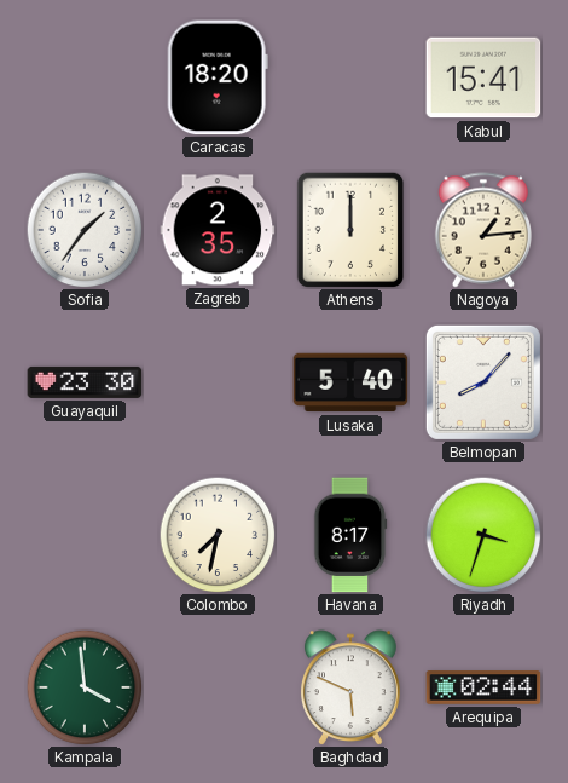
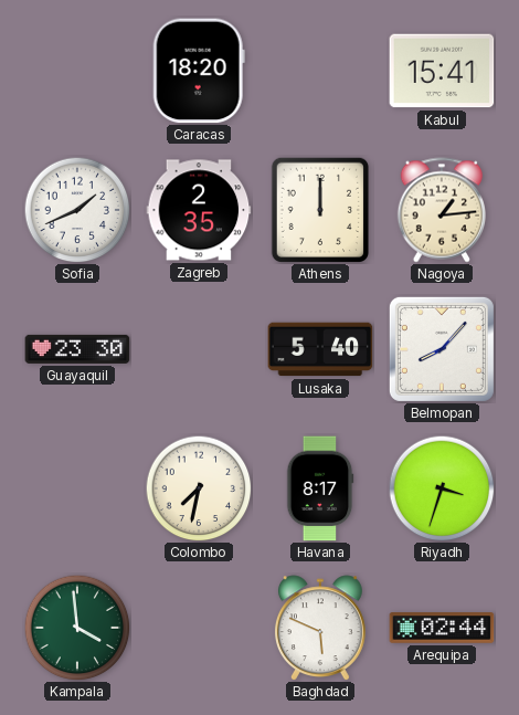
Sofia: 1:36 -> 1:41
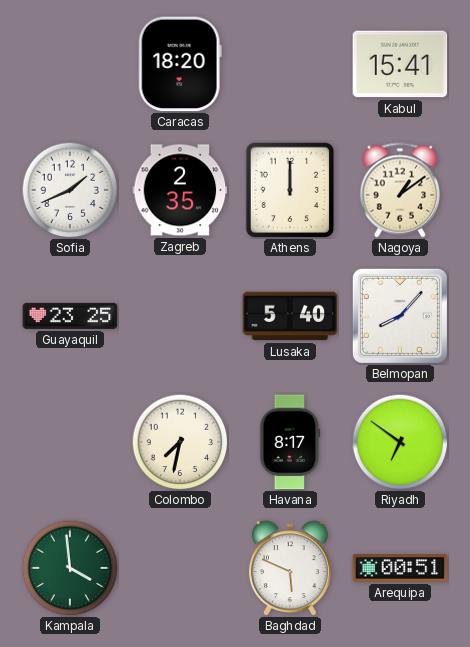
Nagoya: 1:14 -> 1:09
Guayaquil: 23:30 -> 23:25
Riyadh: 3:33 -> 6:51
Arequipa: 02:44 -> 00:51
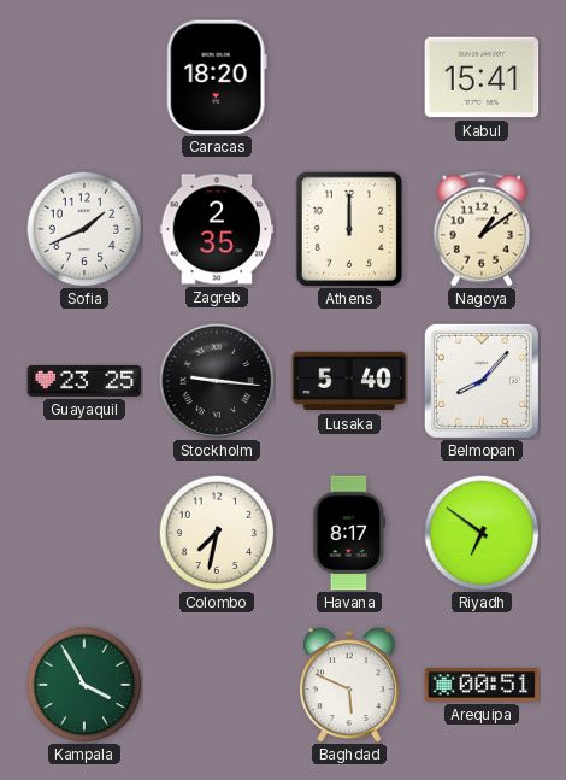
Stockholm: none -> 9:16
Kampala: 3:59 -> 3:55
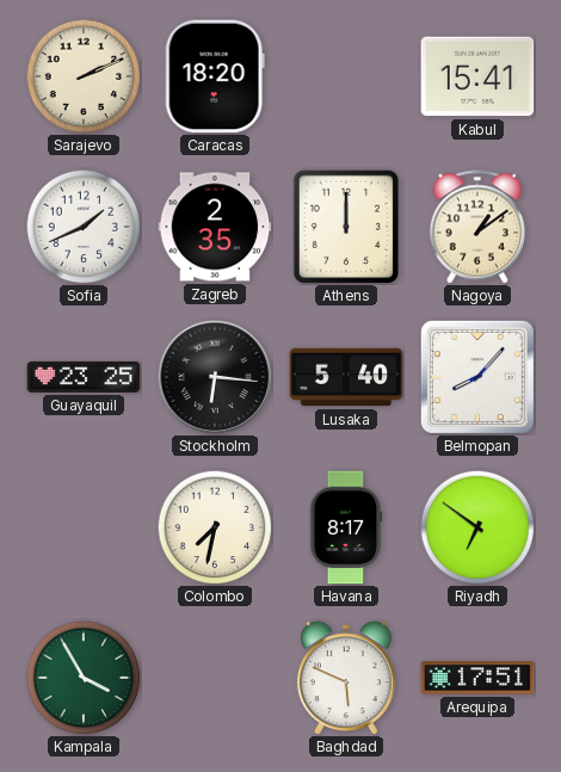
Sarajevo: none -> 2:11
Stockholm: 9:16 -> 6:16
Arequipa: 00:51 -> 17:51
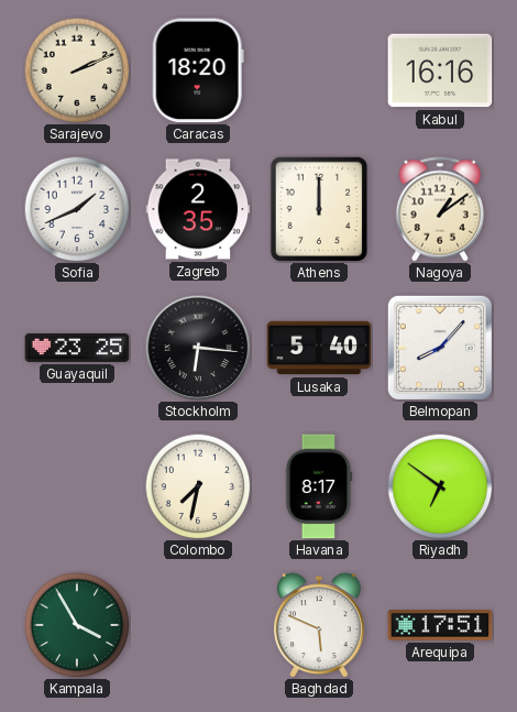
Kabul: 15:41 -> 16:16
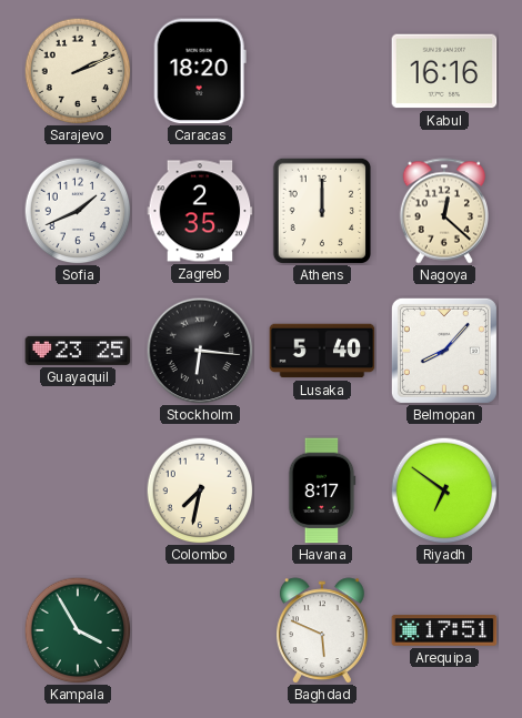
Nagoya: 1:09 -> 12:22
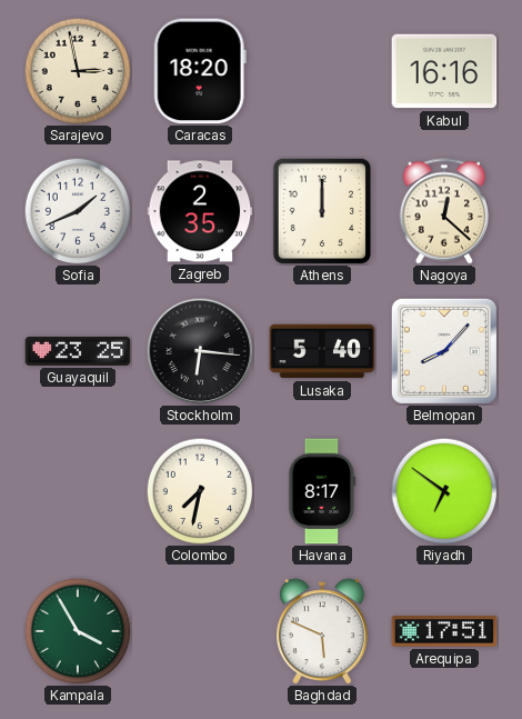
Sarajevo: 2:11 -> 2:58
